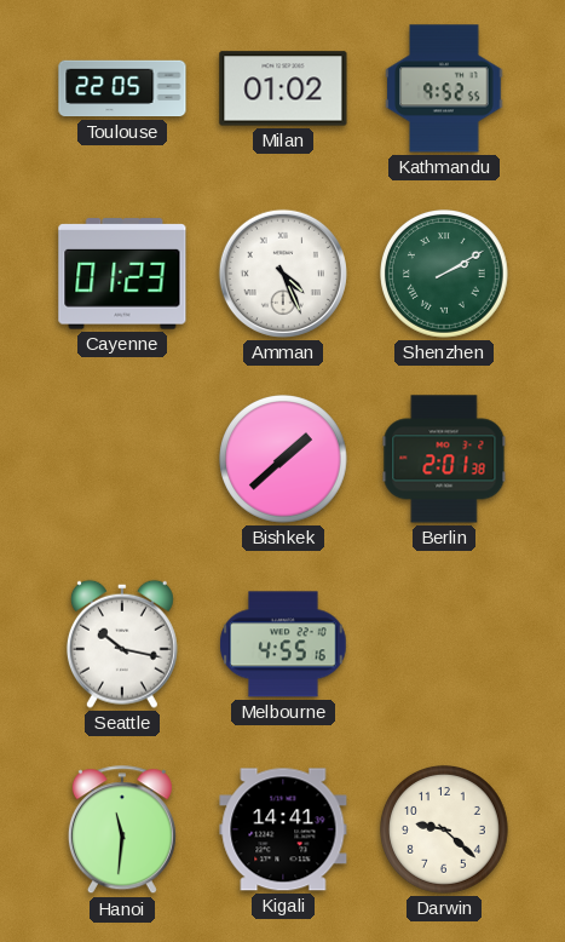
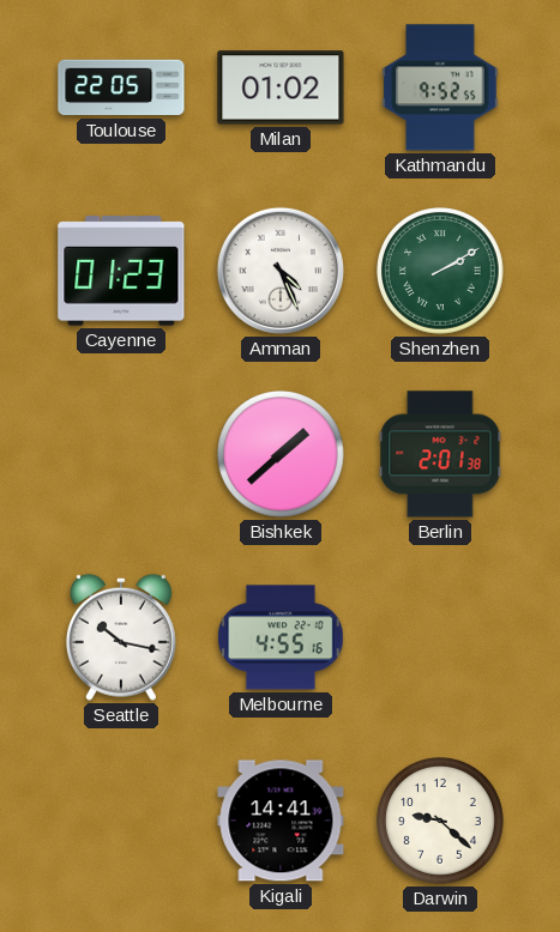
Hanoi: 11:31 -> none
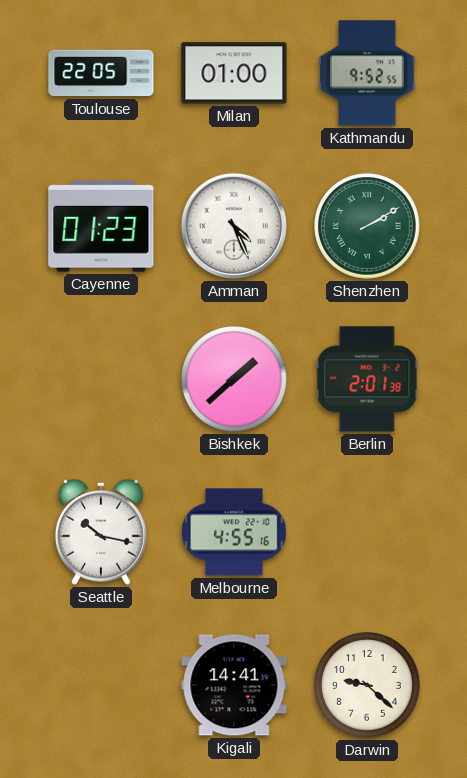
Milan: 01:02 -> 01:00
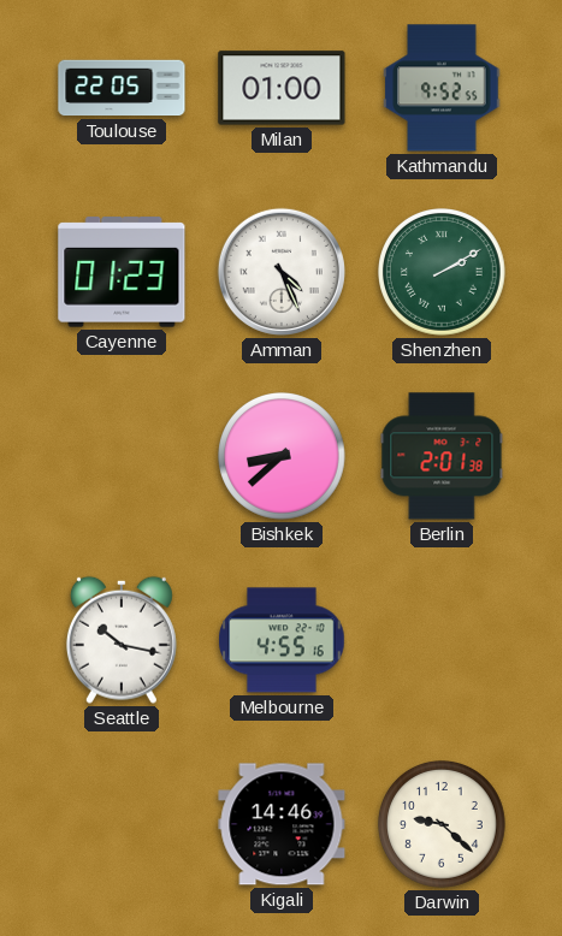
Bishkek: 1:38 -> 8:38
Kigali: 14:41 -> 14:46
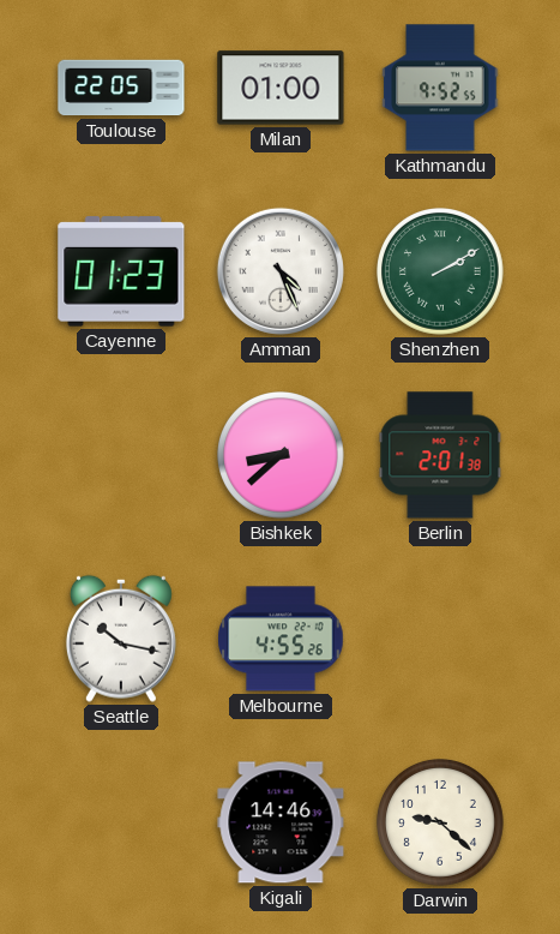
Melbourne: 4:55:16 -> 4:55:26
